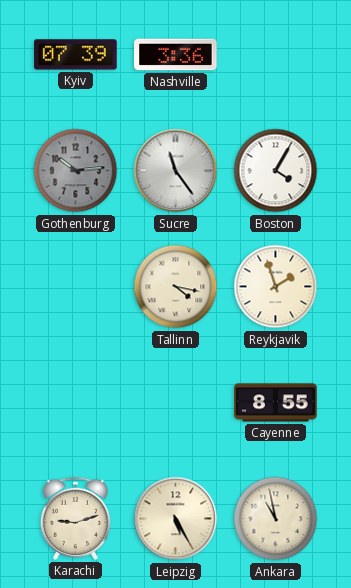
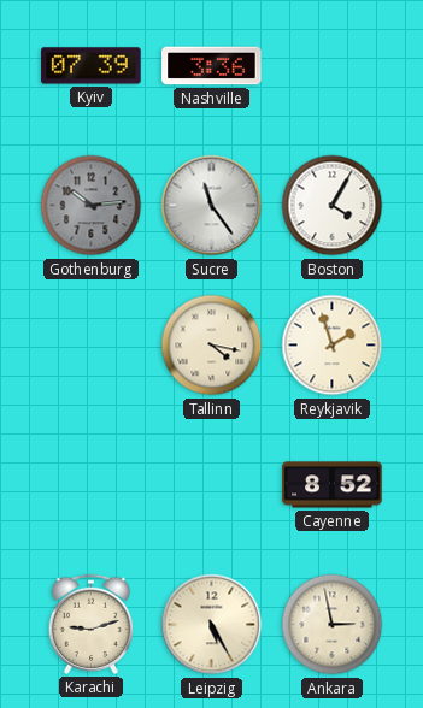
Cayenne: 8:55 -> 8:52
Ankara: 10:58 -> 2:58
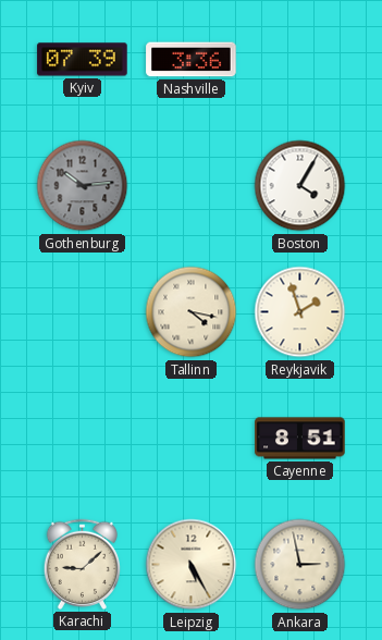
Sucre: 11:24 -> none
Cayenne: 8:52 -> 8:51
Karachi: 9:12 -> 9:08
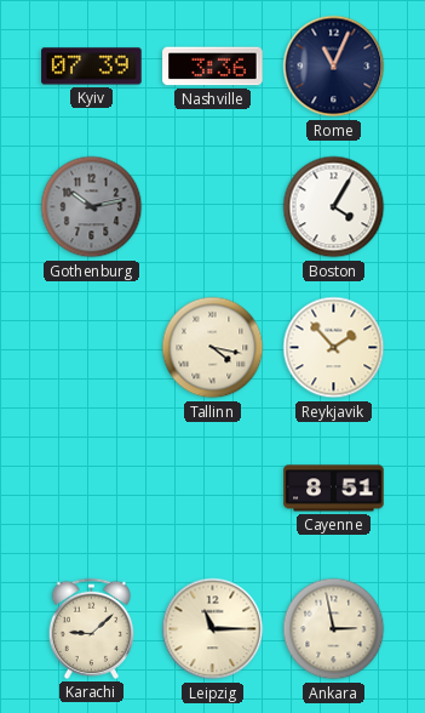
Rome: none -> 11:04
Gothenburg: 10:14 -> 10:13
Reykjavik: 1:57 -> 1:53
Leipzig: 5:25 -> 11:15
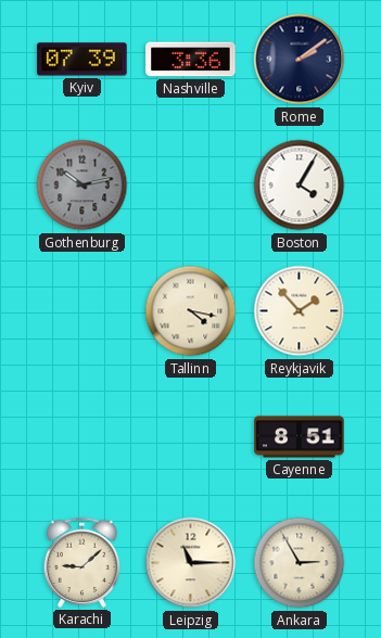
Rome: 11:04 -> 2:09
Ankara: 2:58 -> 2:55
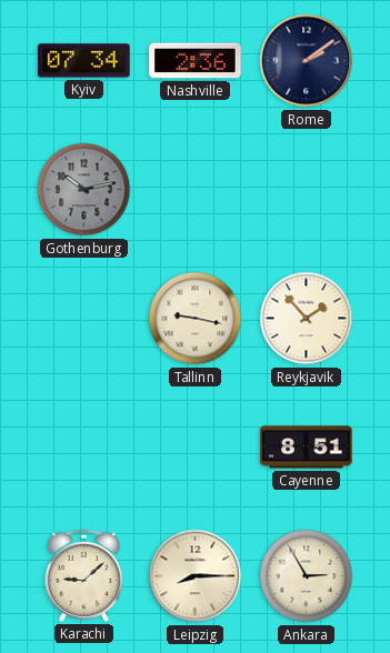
Kyiv: 07:39 -> 07:34
Nashville: 3:36 -> 2:36
Boston: 4:05 -> none
Tallinn: 4:17 -> 9:17
Leipzig: 11:15 -> 8:15
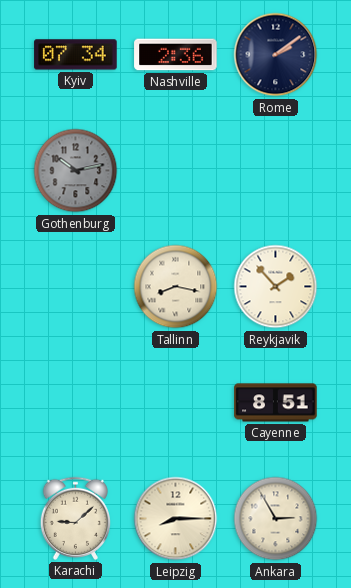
Tallinn: 9:17 -> 8:17
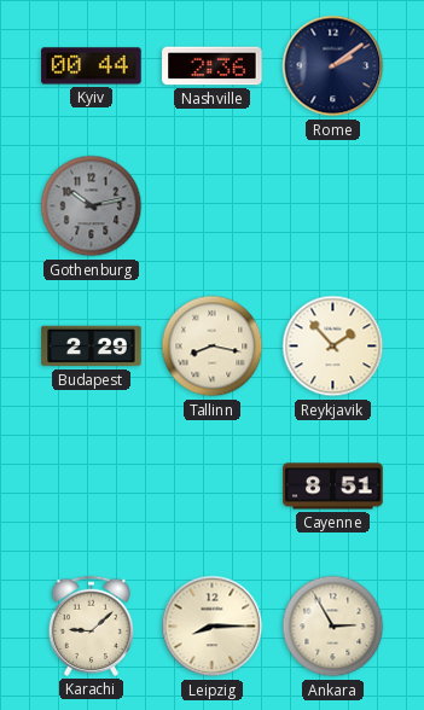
Kyiv: 07:34 -> 00:44
Budapest: none -> 2:29
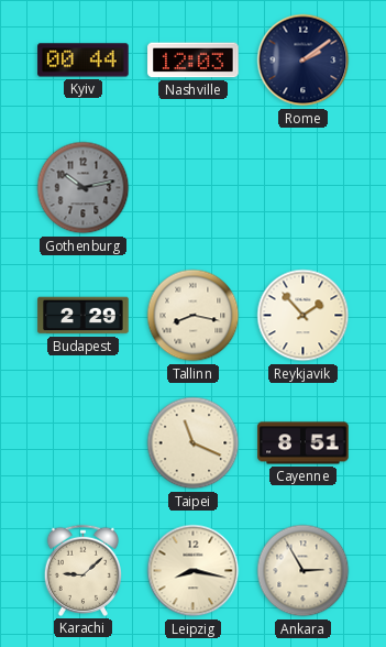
Nashville: 2:36 -> 12:03
Taipei: none -> 11:19
Leipzig: 8:15 -> 8:17
